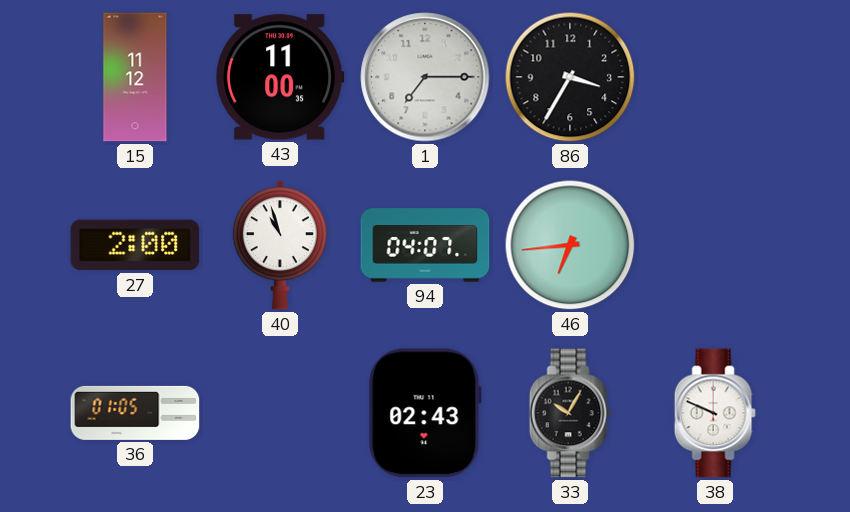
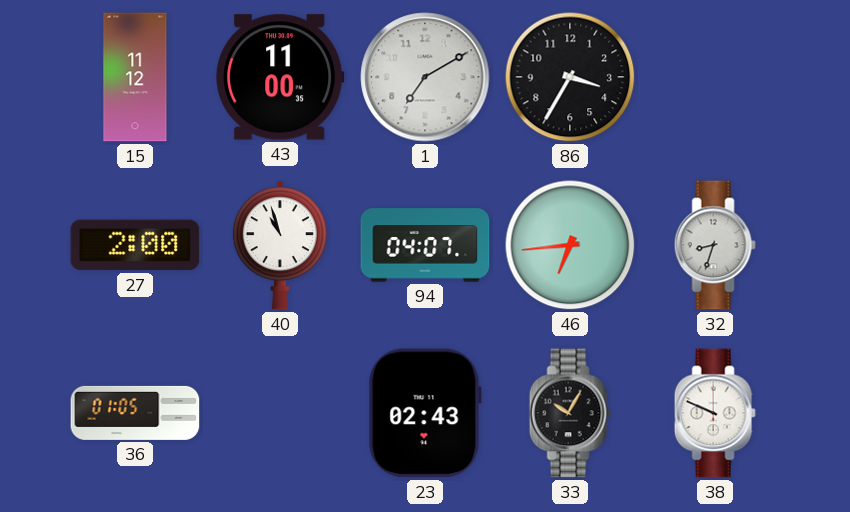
1: 7:15 -> 7:10
32: none -> 8:33
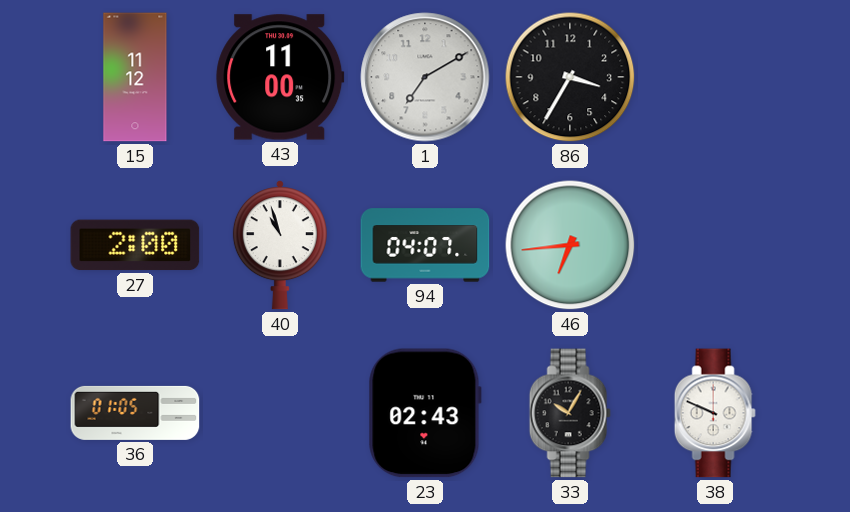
32: 8:33 -> none
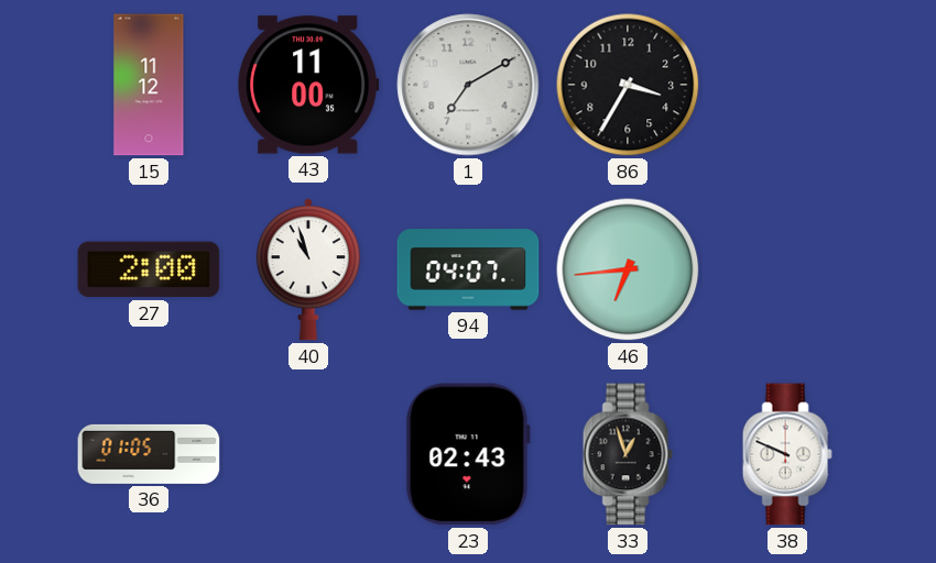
33: 10:05 -> 12:57
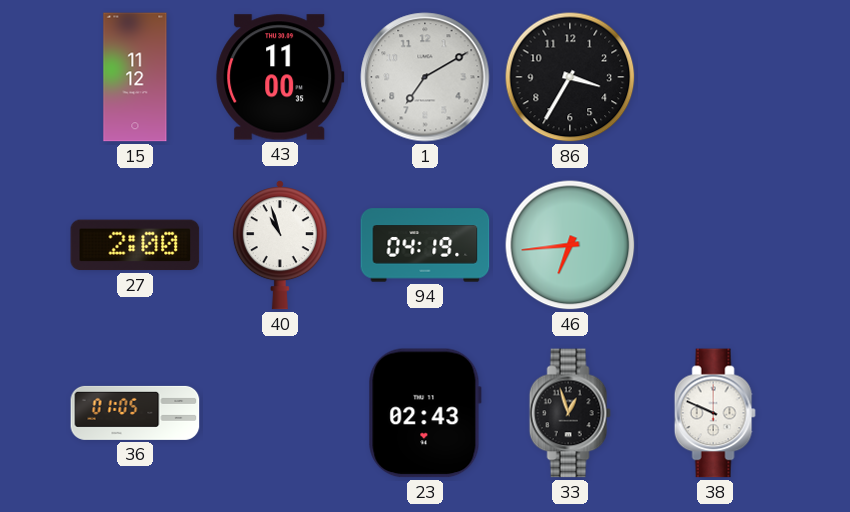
94: 04:07 -> 04:19
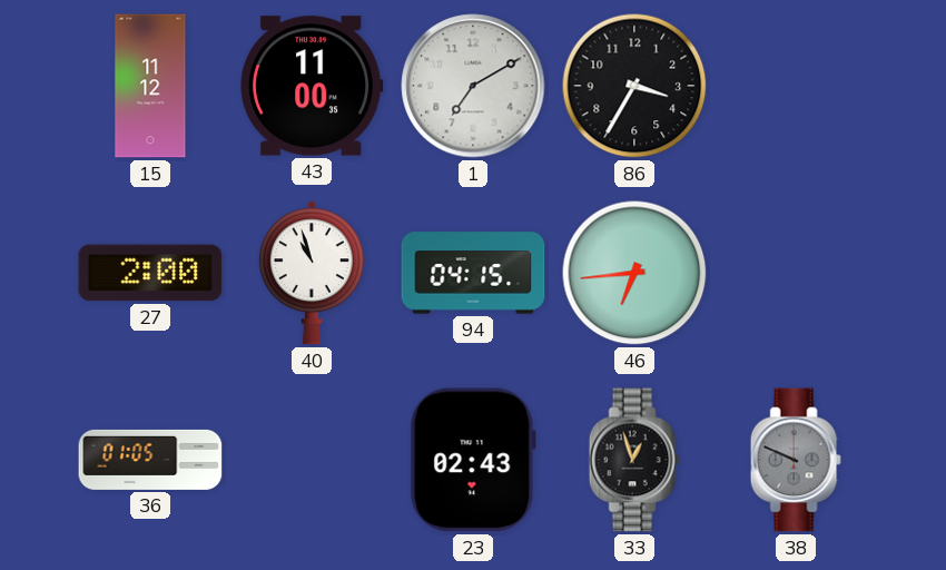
94: 04:19 -> 04:15
38 dial: white -> grey
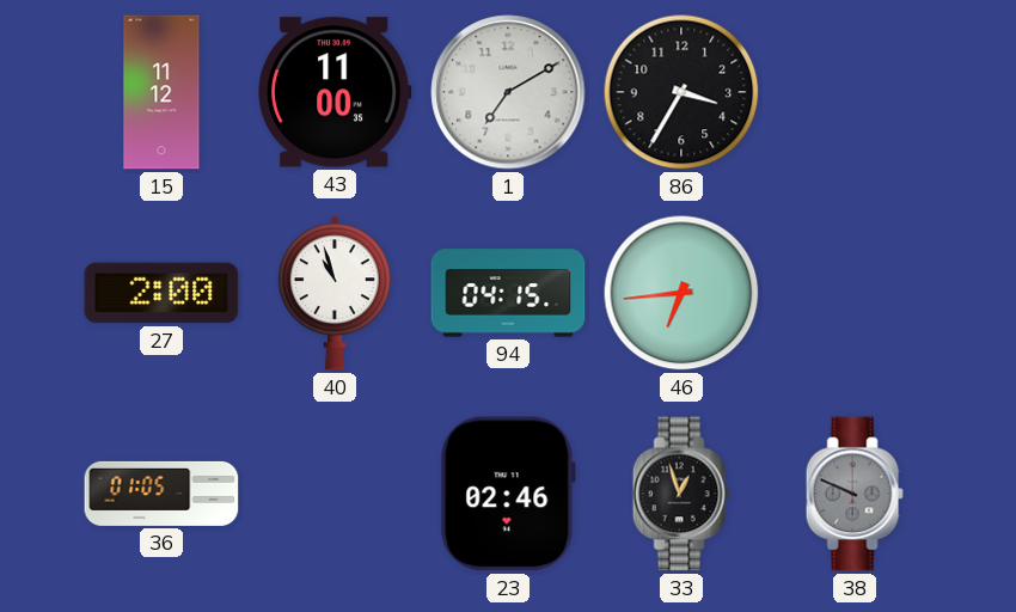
23: 02:43 -> 02:46
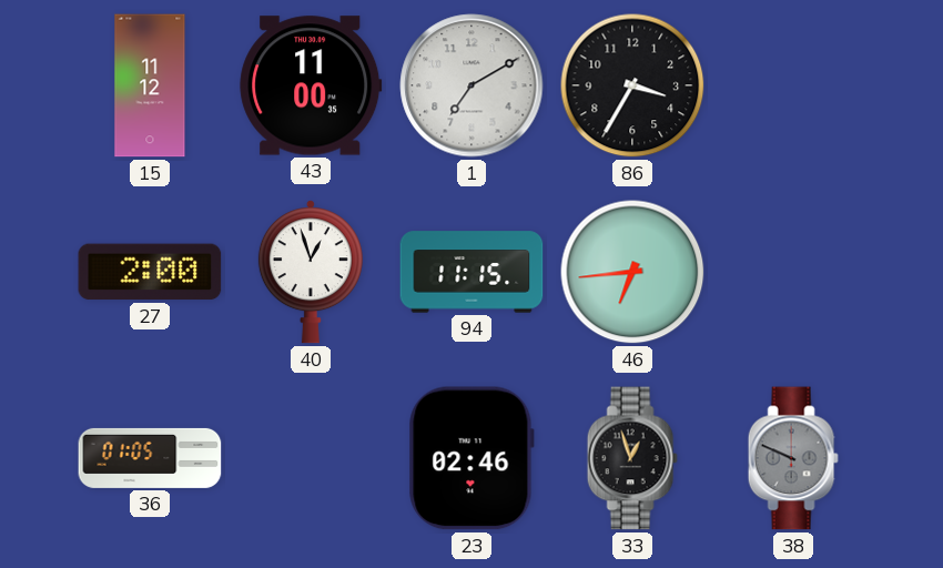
40: 10:57 -> 12:57
94: 04:15 -> 11:15
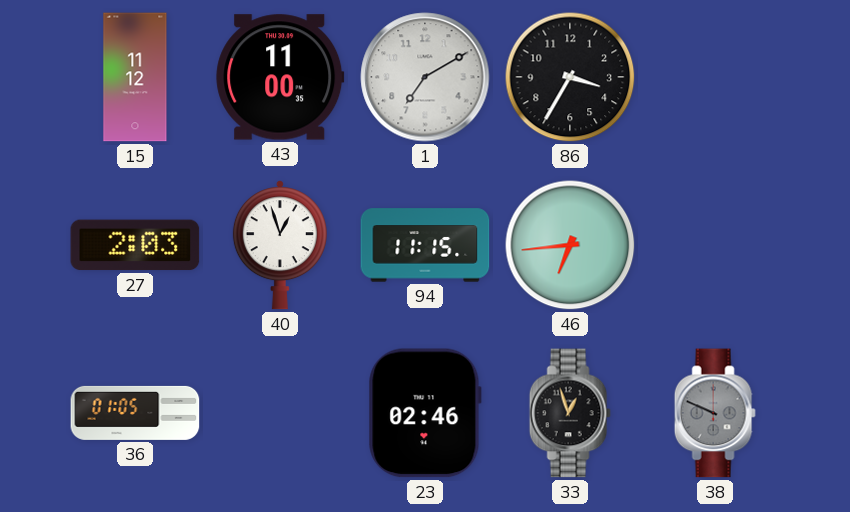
27: 2:00 -> 2:03
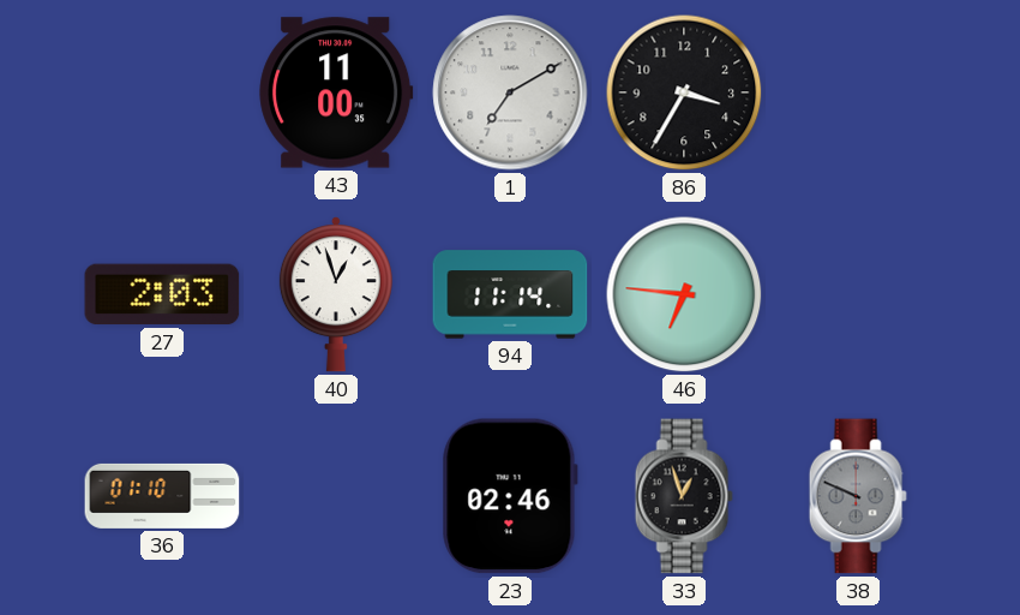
15: 11:12 -> none
94: 11:15 -> 11:14
46: 6:44 -> 6:46
36: 01:05 -> 01:10
